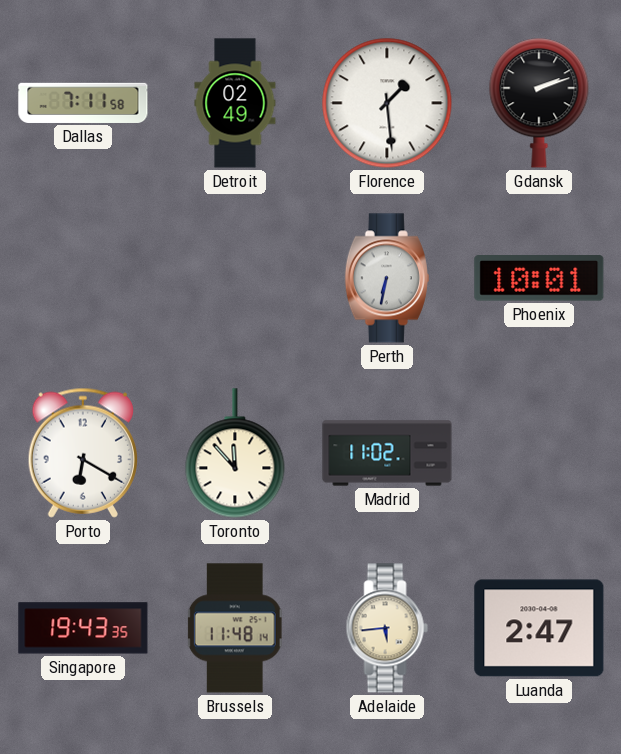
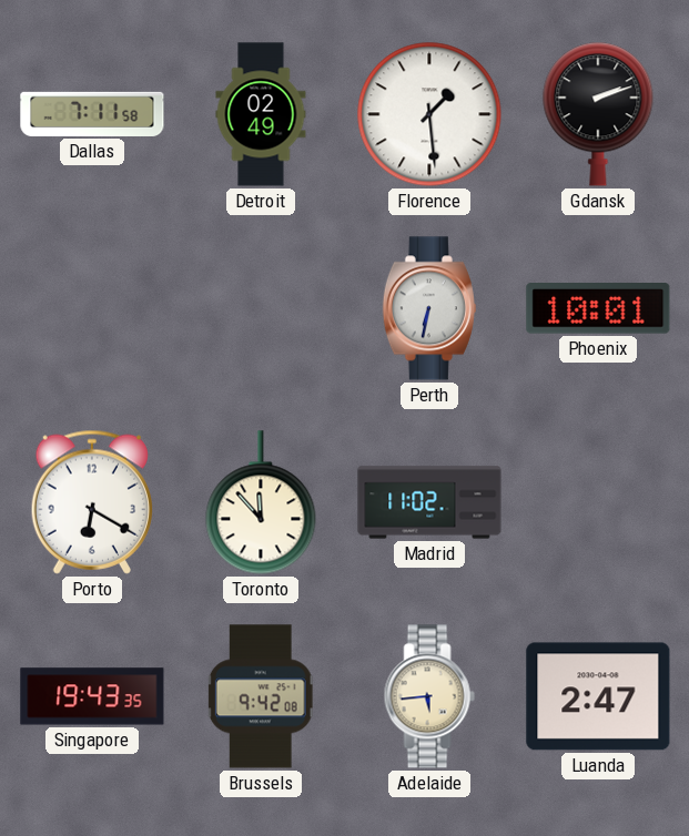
Brussels: 11:48 -> 9:42
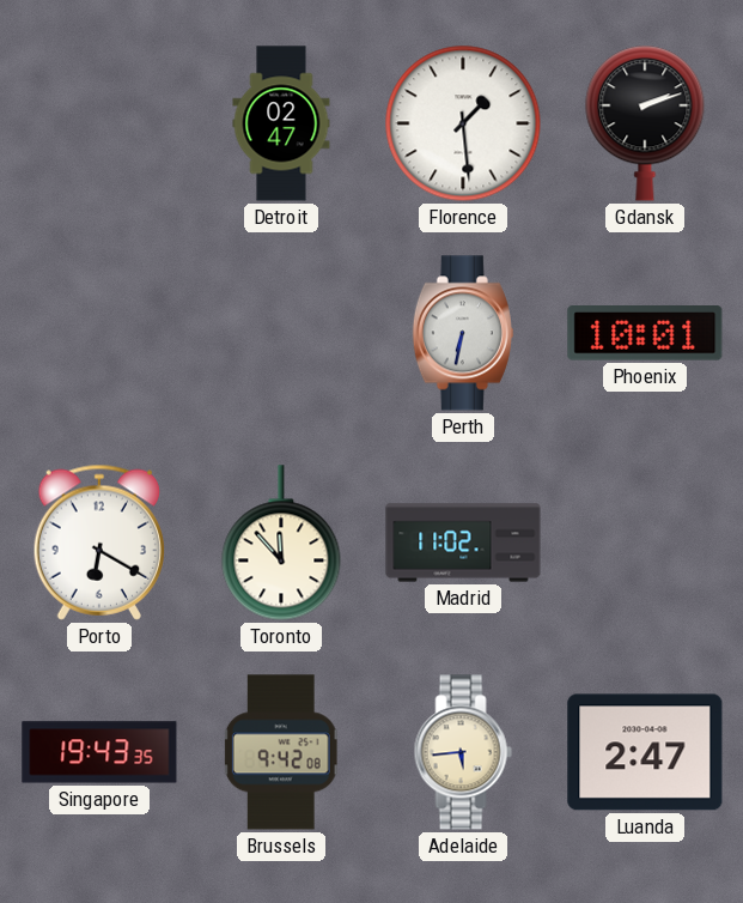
Dallas: 7:11 -> none
Detroit: 02:49 -> 02:47
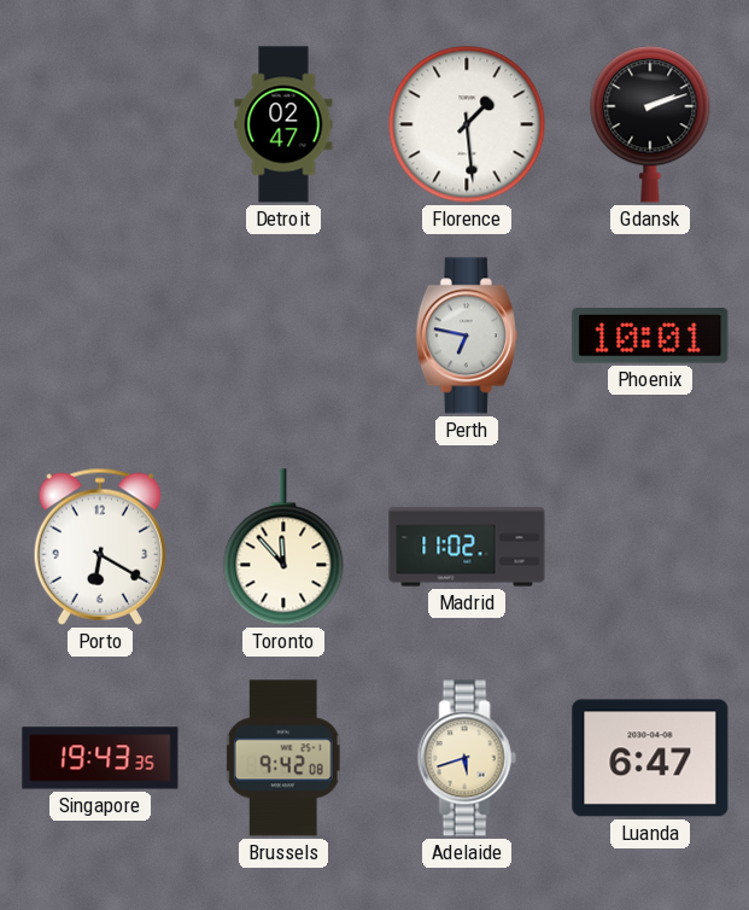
Perth: 6:32 -> 6:47
Adelaide: 5:44 -> 5:42
Luanda: 2:47 -> 6:47
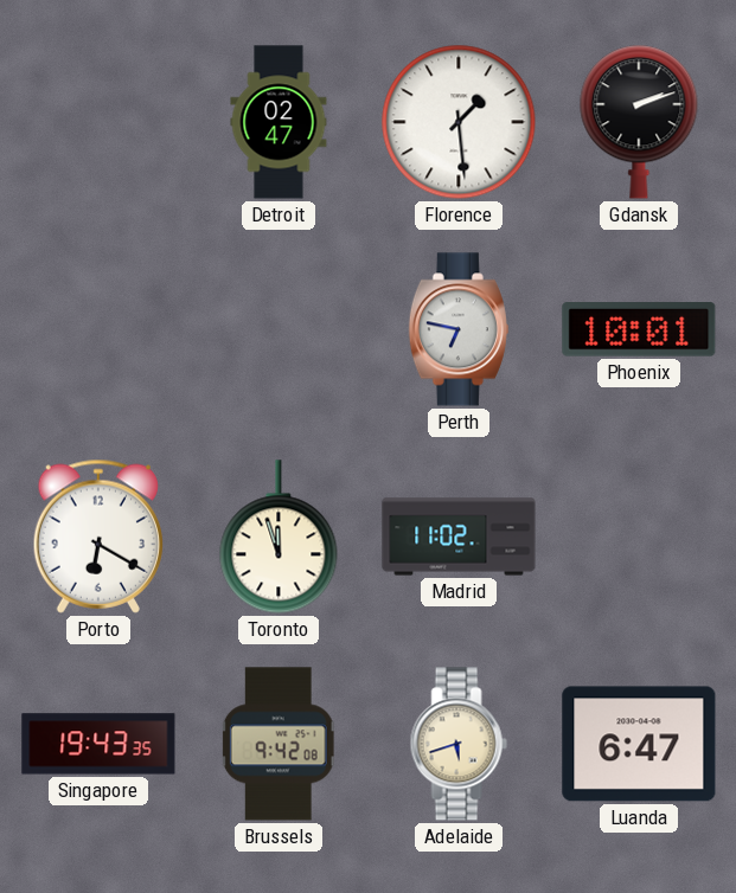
Toronto: 11:53 -> 11:57
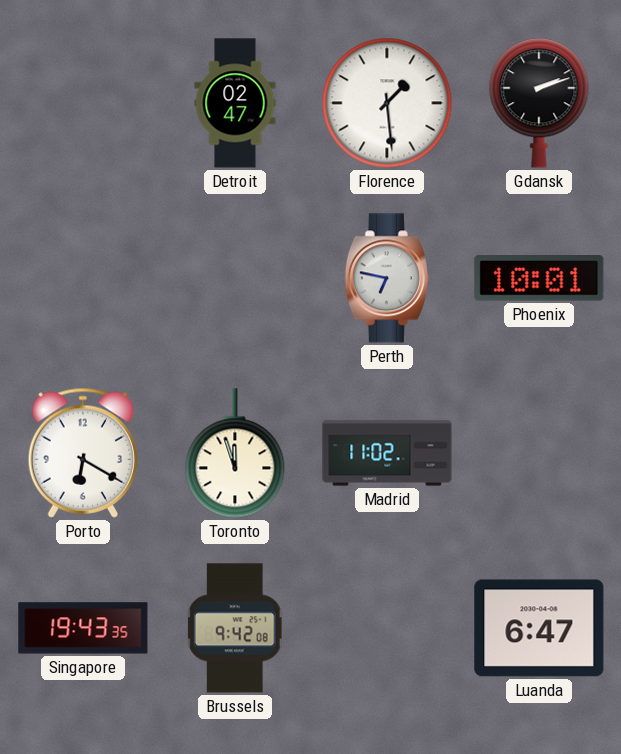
Adelaide: 5:42 -> none
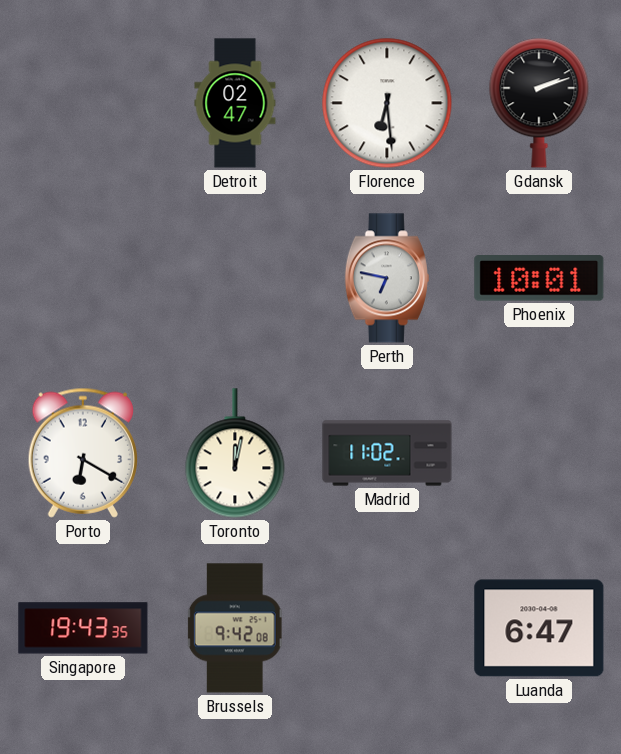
Florence: 1:29 -> 6:29
Toronto: 11:57 -> 12:02
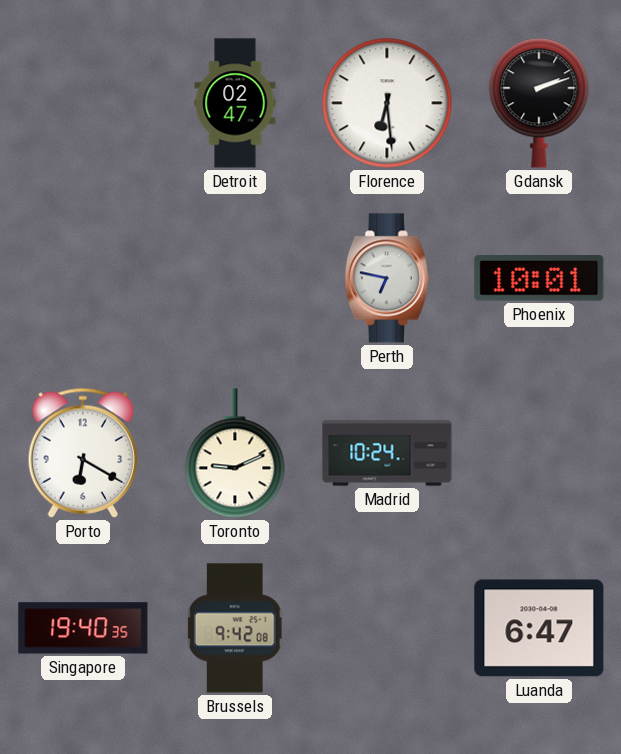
Toronto: 12:02 -> 9:11
Madrid: 11:02 -> 10:24
Singapore: 19:43 -> 19:40
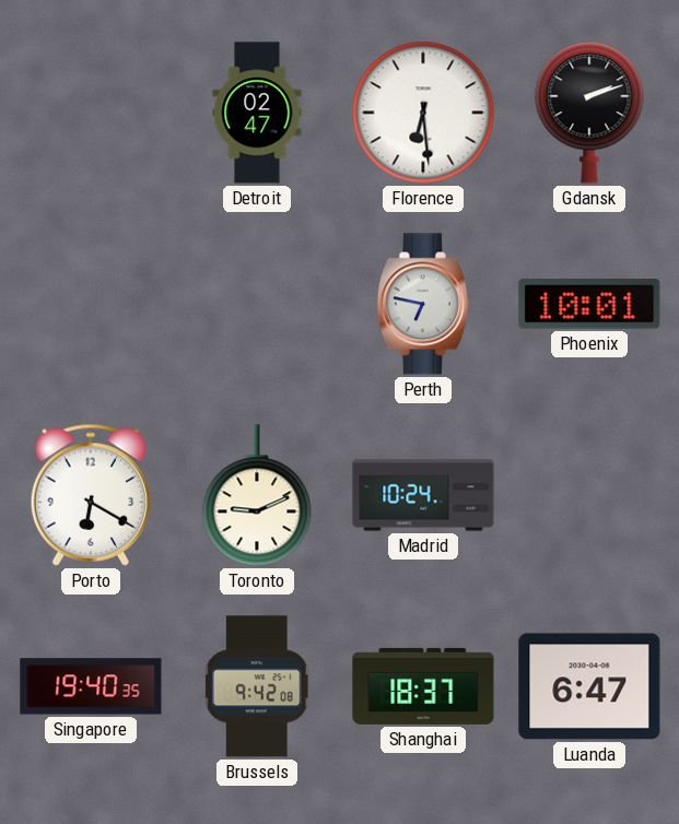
Shanghai: none -> 18:37
